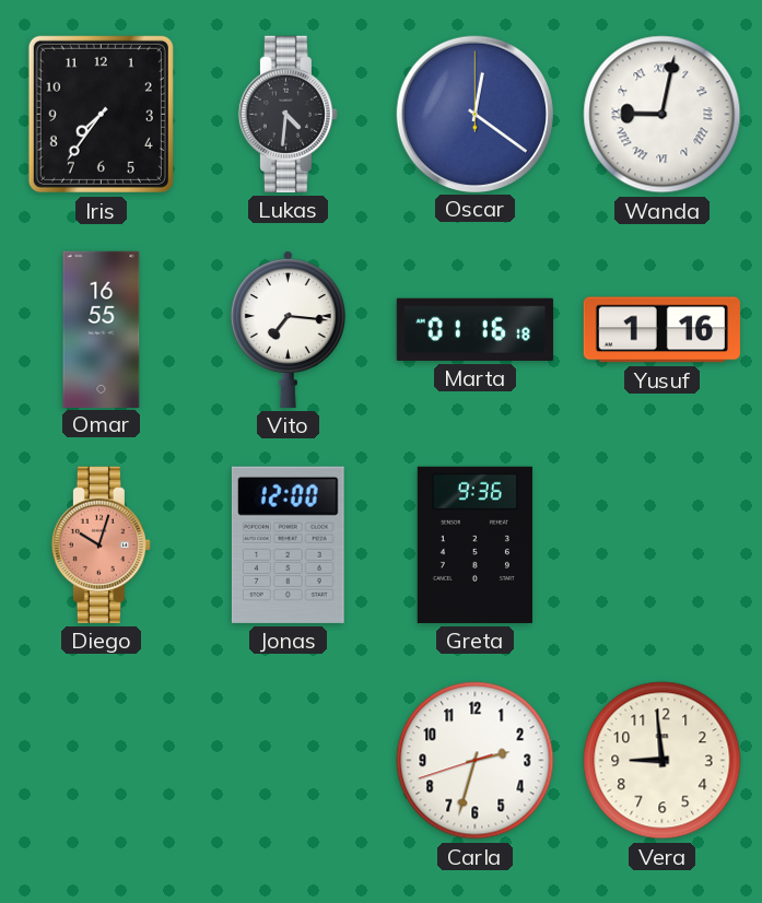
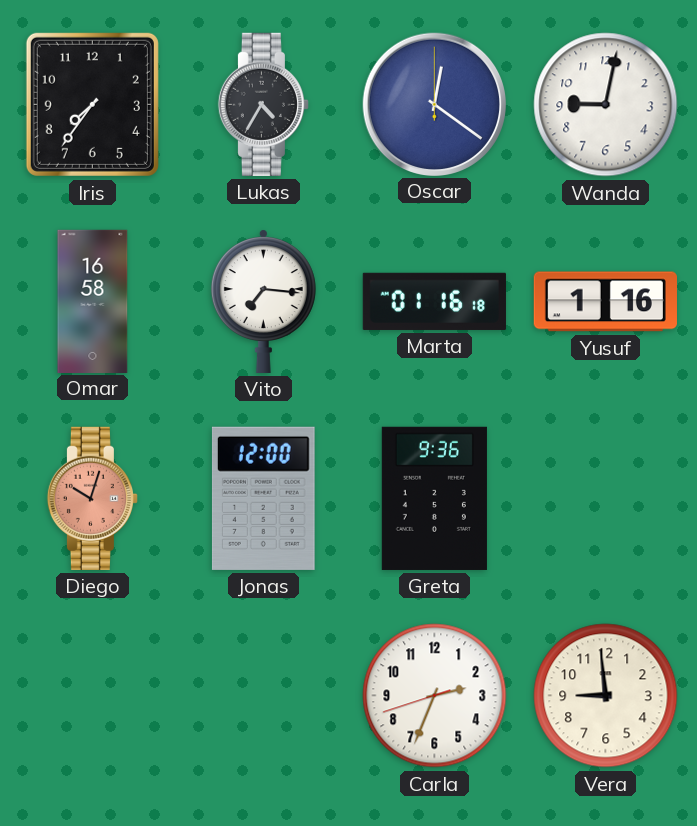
Lukas: 4:31 -> 4:35
Wanda numerals: Roman -> Arabic
Omar: 16:55 -> 16:58
Carla: 2:32 -> 2:33
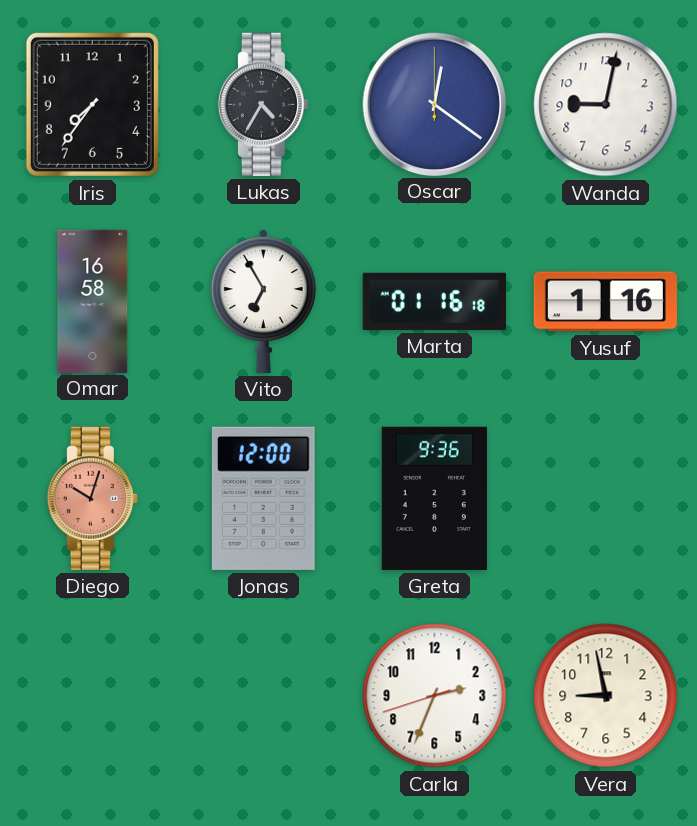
Vito: 7:16 -> 6:55
Vera: 8:59 -> 8:58
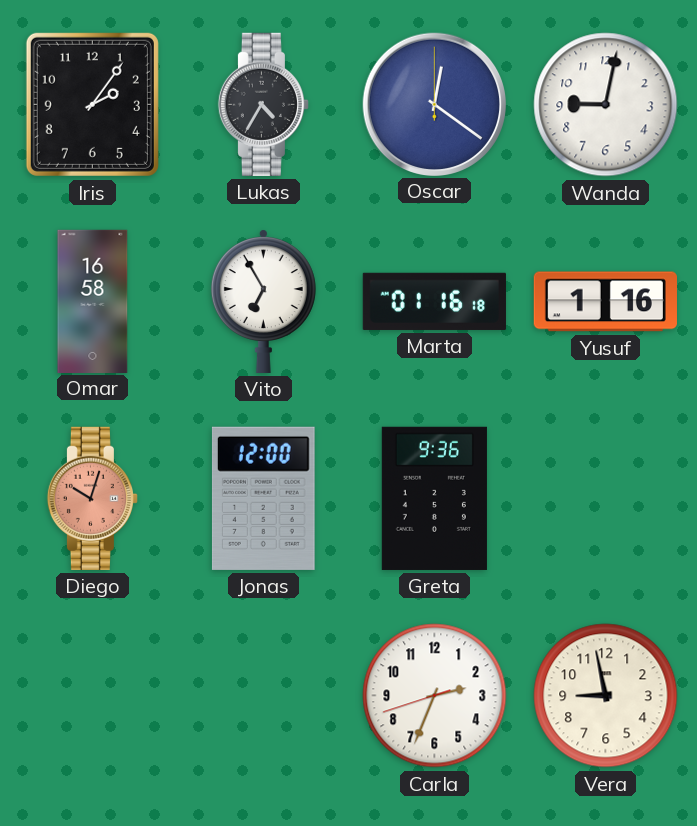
Iris: 7:36 -> 2:06
